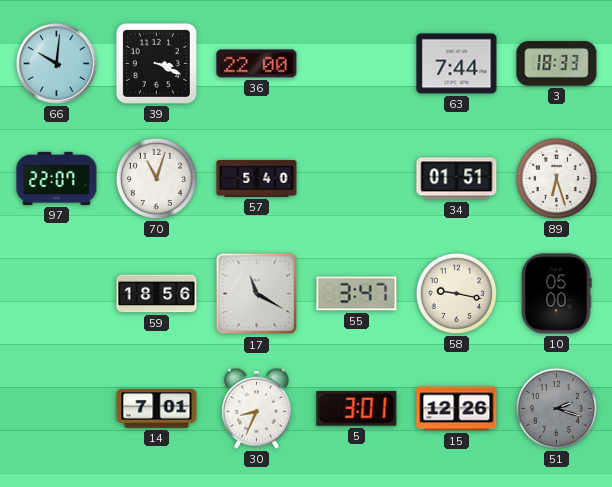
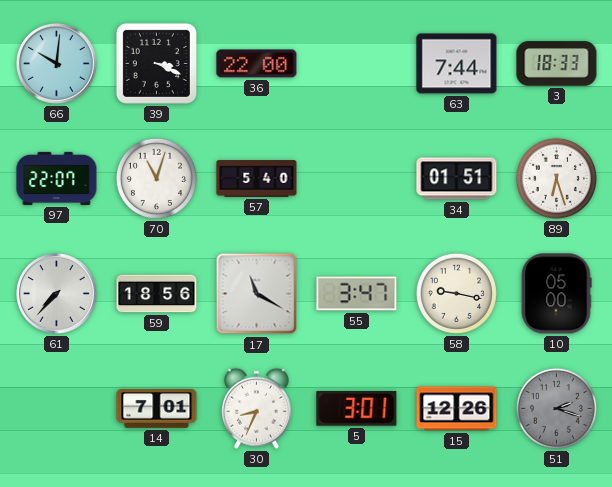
61: none -> 7:37
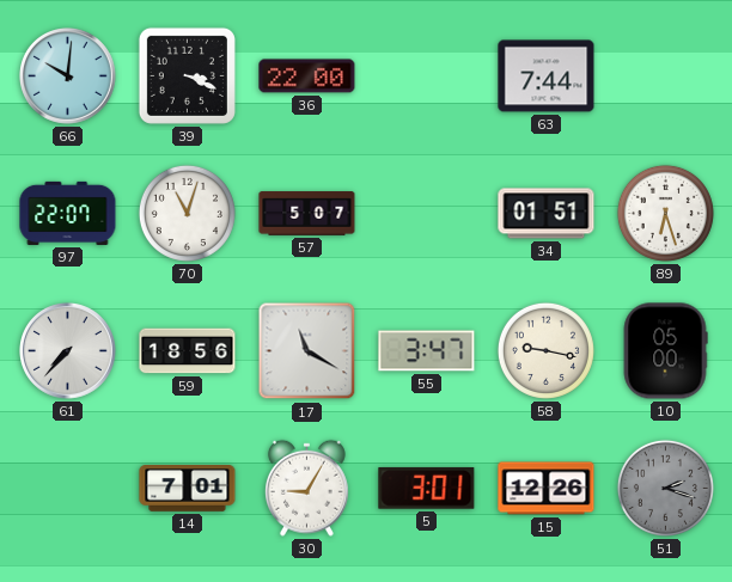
3: 18:33 -> none
57: 5:40 -> 5:07
30: 8:34 -> 9:05
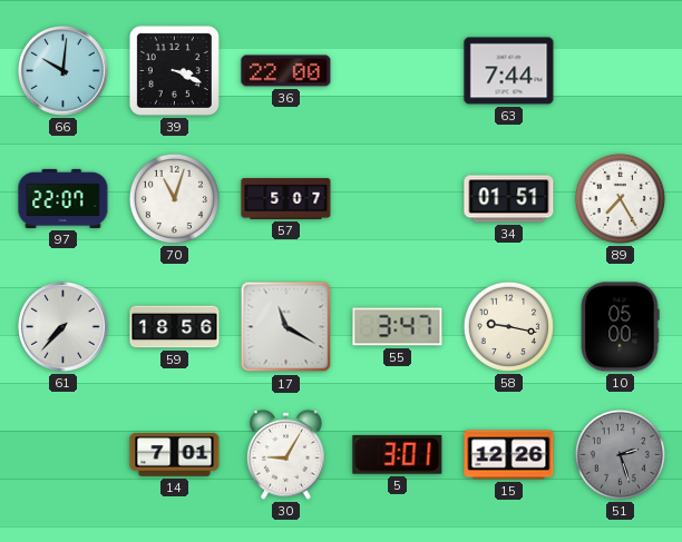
89: 6:27 -> 7:25
51: 2:18 -> 2:27
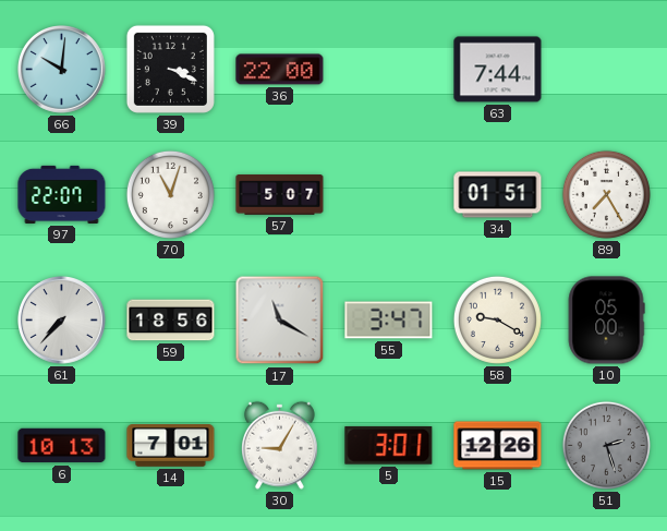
58: 9:17 -> 9:20
6: none -> 10:13
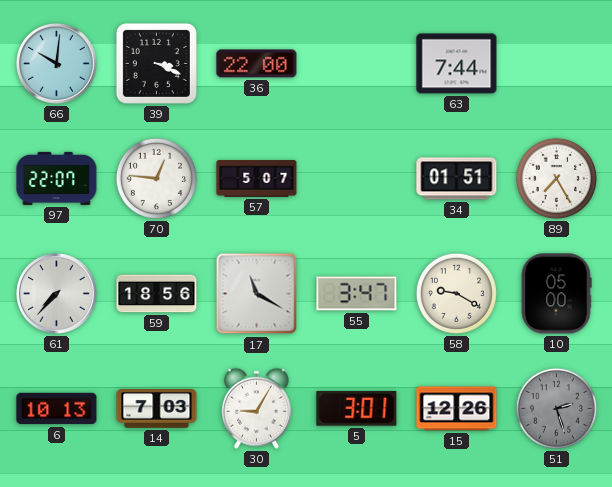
70: 11:03 -> 12:46
14: 7:01 -> 7:03
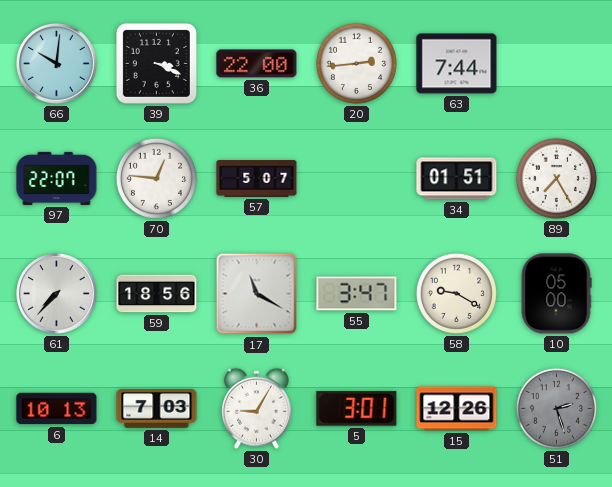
20: none -> 2:44
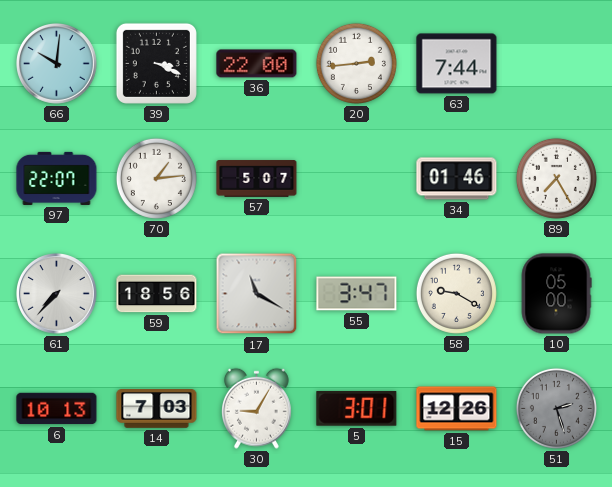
70: 12:46 -> 1:14
34: 01:51 -> 01:46
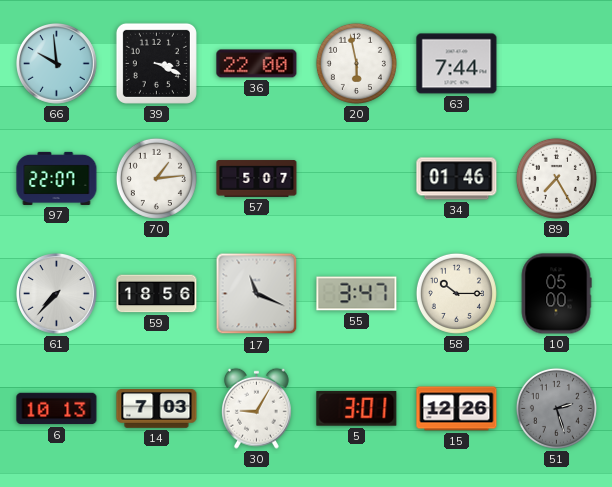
66: 10:01 -> 9:59
20: 2:44 -> 5:58
17: 11:20 -> 11:19
58: 9:20 -> 10:15
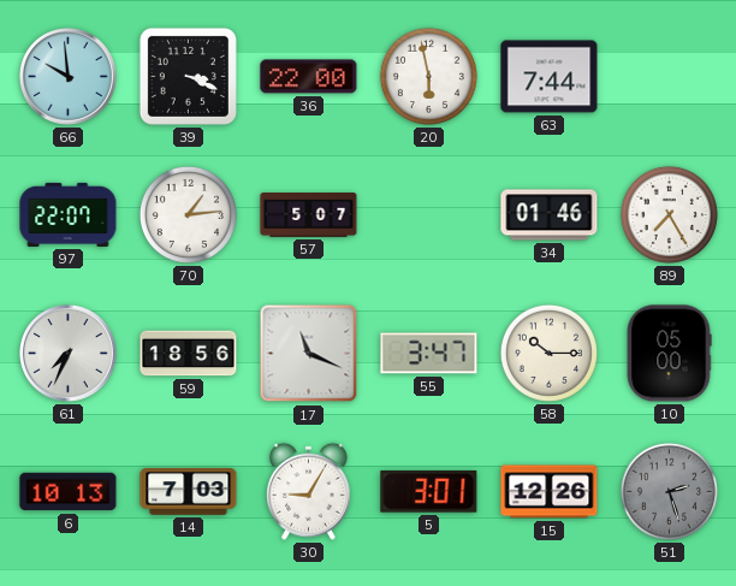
61: 7:37 -> 7:34
